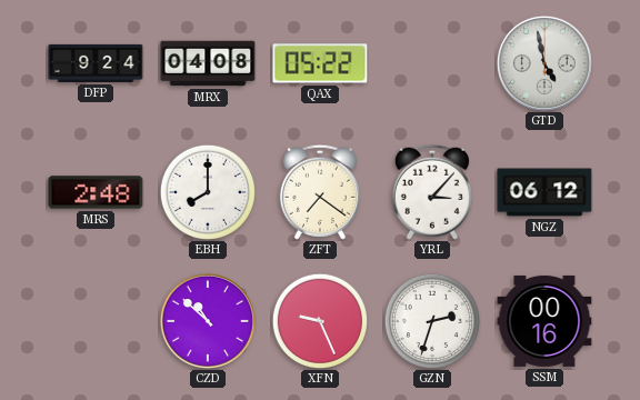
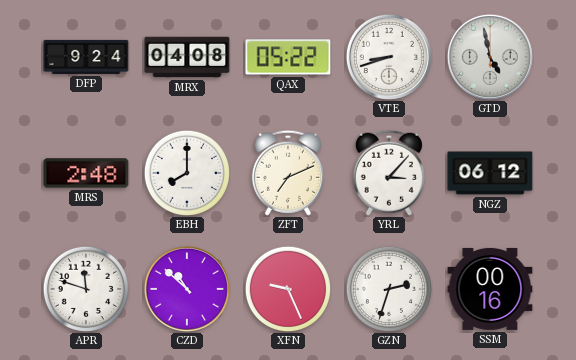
VTE: none -> 8:42
ZFT: 7:21 -> 7:11
APR: none -> 11:48
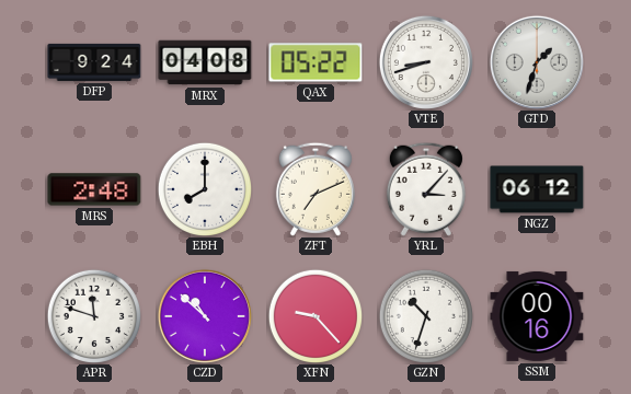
GTD: 4:58 -> 1:33
XFN: 9:26 -> 9:23
GZN: 2:33 -> 10:33
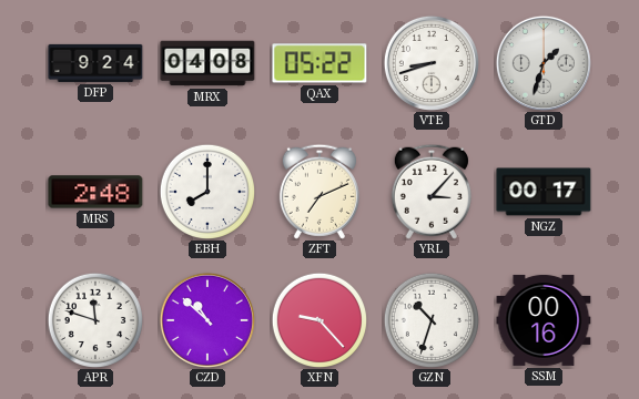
NGZ: 06:12 -> 00:17
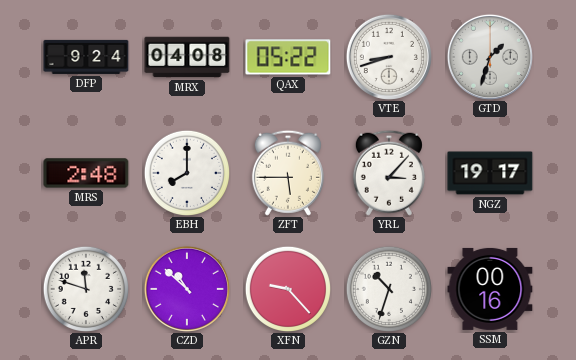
ZFT: 7:11 -> 5:45
NGZ: 00:17 -> 19:17
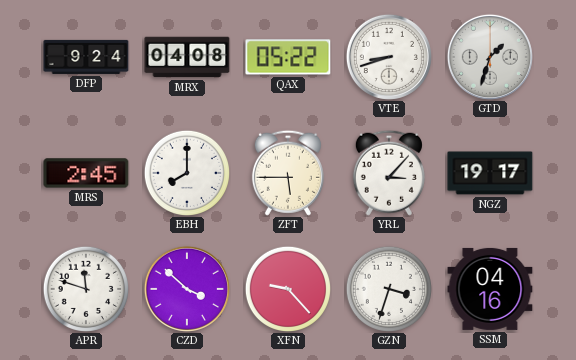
MRS: 2:48 -> 2:45
CZD: 10:52 -> 3:52
GZN: 10:33 -> 3:33
SSM: 00:16 -> 04:16
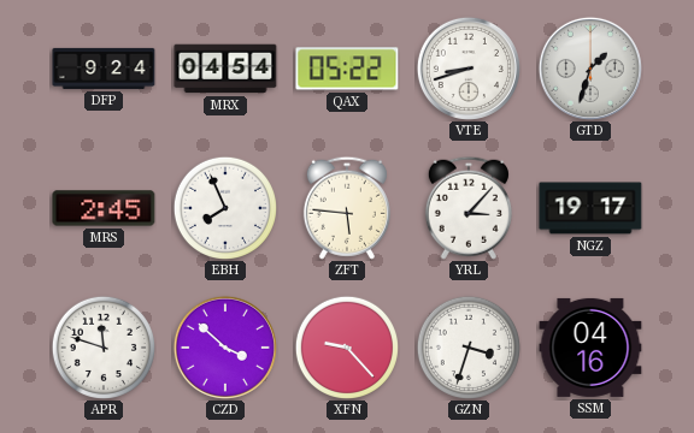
MRX: 04:08 -> 04:54
EBH: 8:00 -> 7:56
ZFT: 5:45 -> 5:46
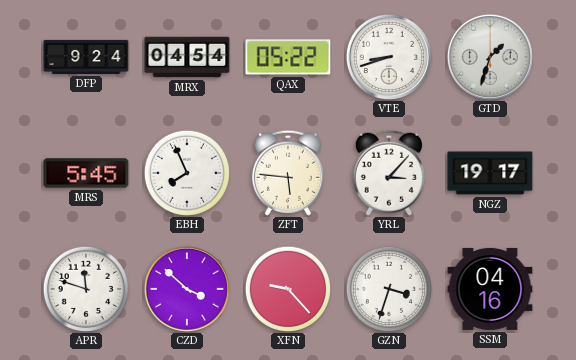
MRS: 2:45 -> 5:45
